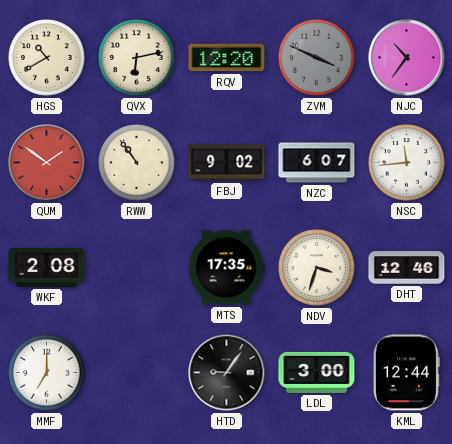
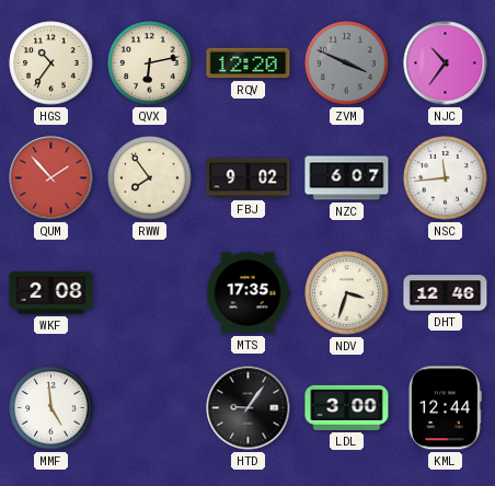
HGS: 10:40 -> 10:36
QUM: 1:51 -> 1:53
RWW: 10:54 -> 7:54
MMF: 7:00 -> 4:59
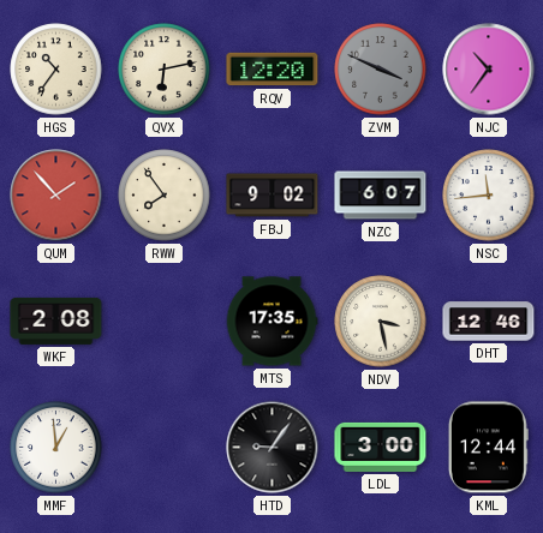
NDV: 3:33 -> 3:28
MMF: 4:59 -> 12:59
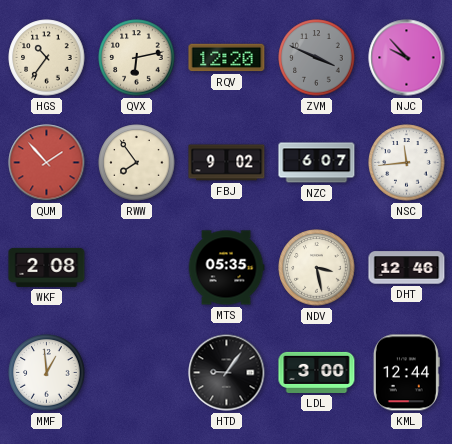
NJC: 10:36 -> 9:53
MTS: 17:35 -> 05:35
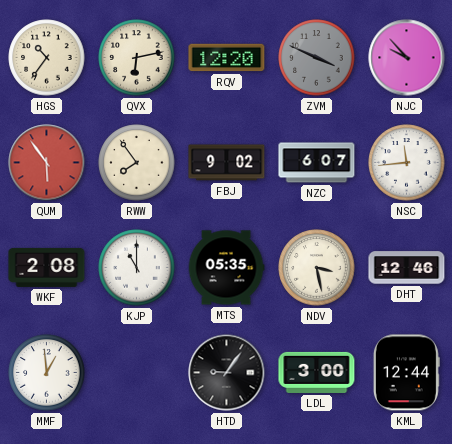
QUM: 1:53 -> 5:54
KJP: none -> 11:00
